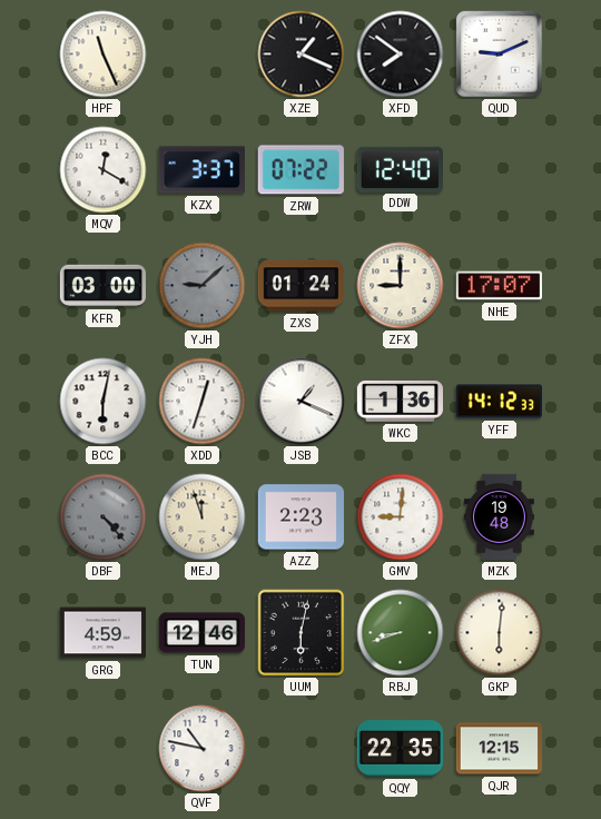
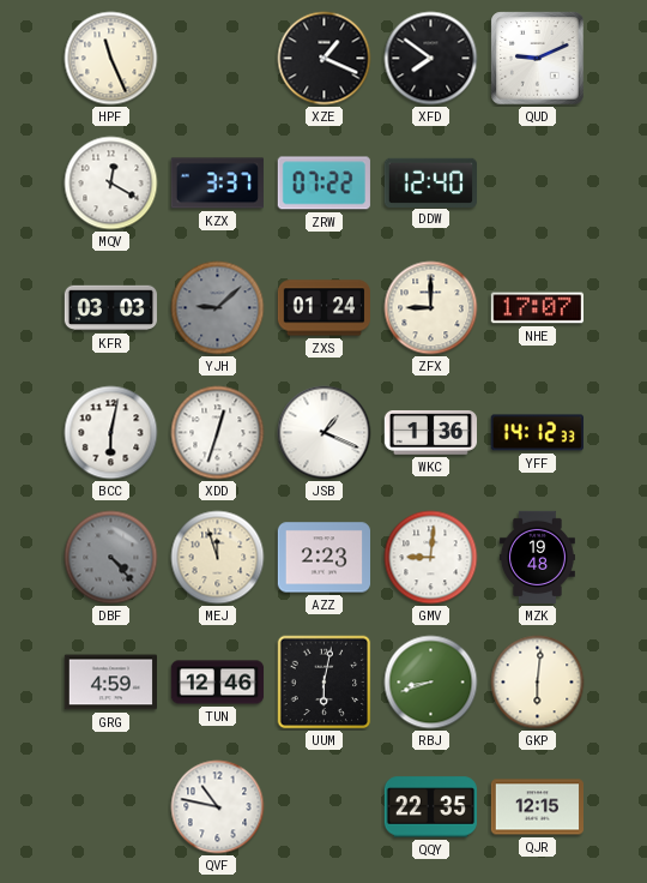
KFR: 03:00 -> 03:03
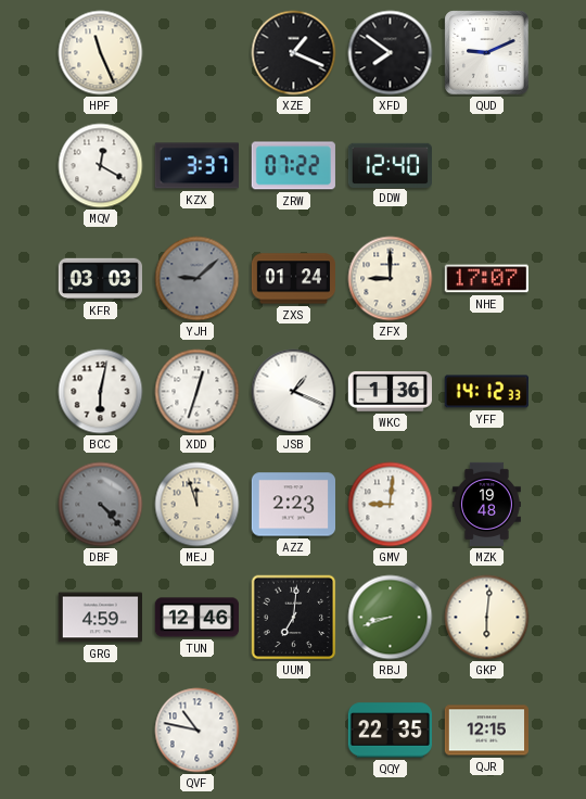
UUM: 6:02 -> 7:01
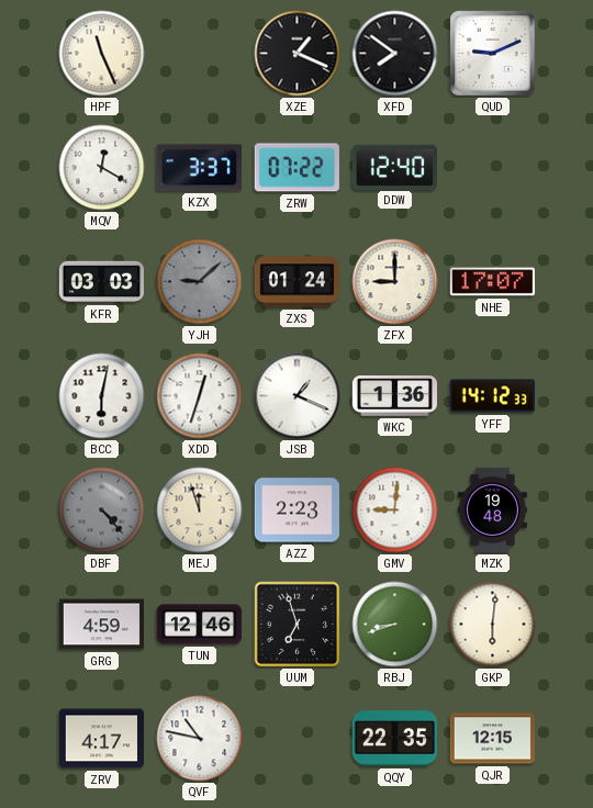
UUM: 7:01 -> 6:57
ZRV: none -> 4:17
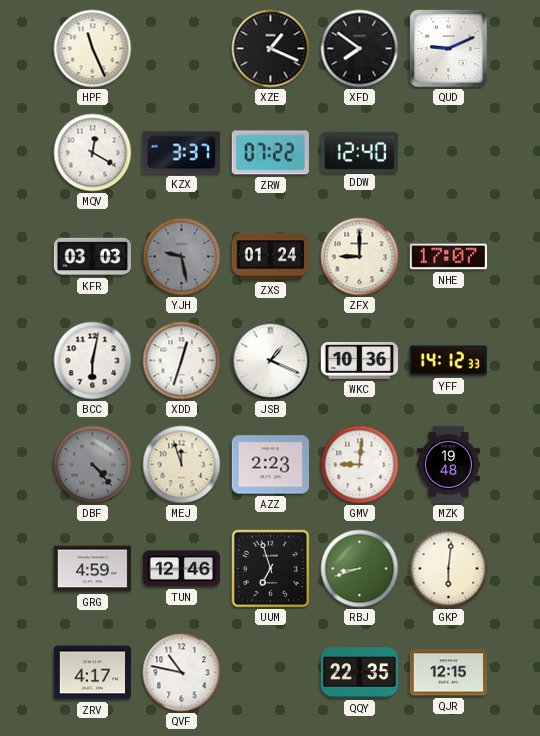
YJH: 9:08 -> 9:28
WKC: 1:36 -> 10:36
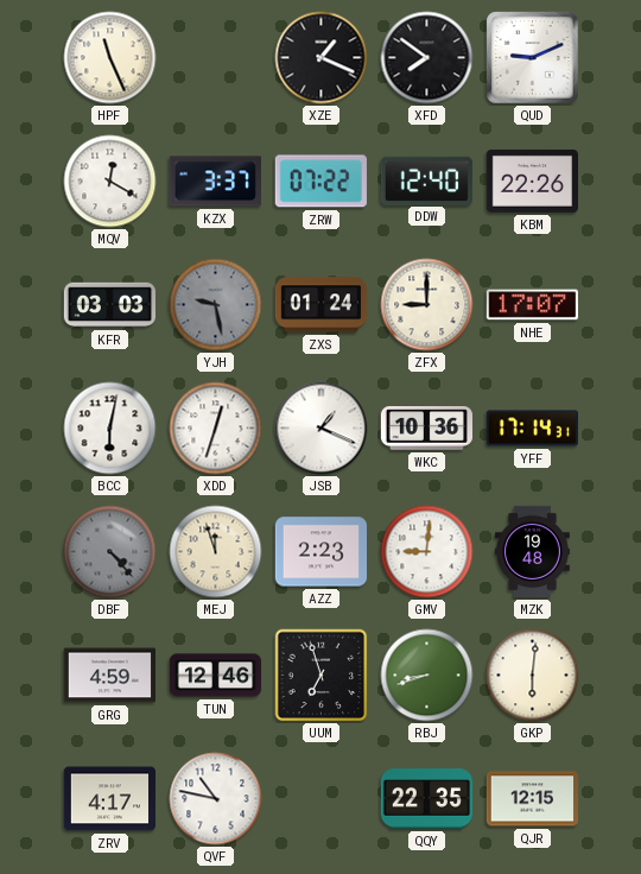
KBM: none -> 22:26
YFF: 14:12 -> 17:14
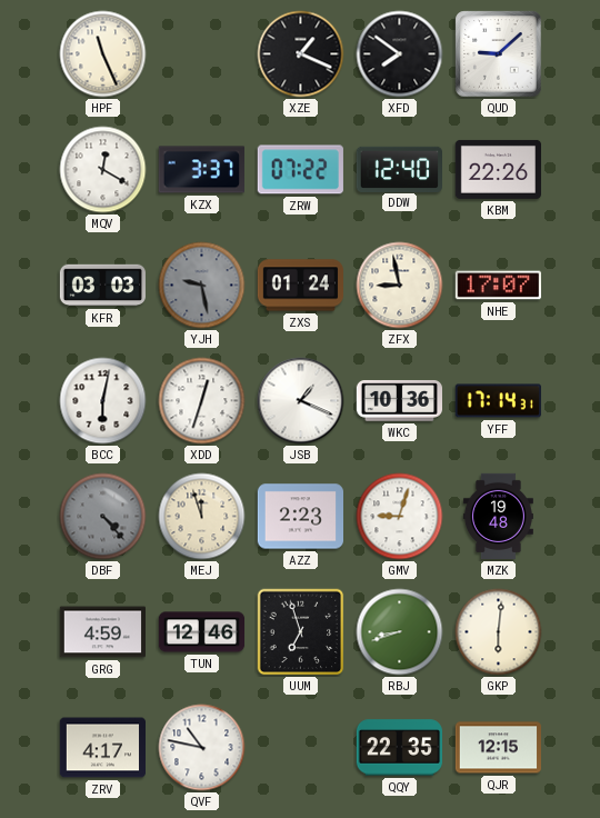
QUD: 9:11 -> 9:08
ZFX: 9:00 -> 8:58
GMV: 9:01 -> 9:03
